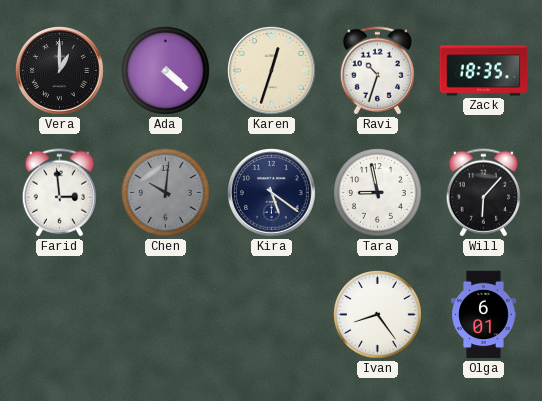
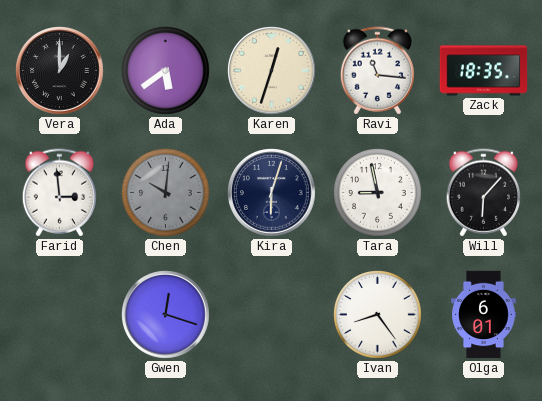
Ada: 4:22 -> 5:39
Ravi: 10:33 -> 11:16
Kira: 5:21 -> 6:03
Gwen: none -> 12:18
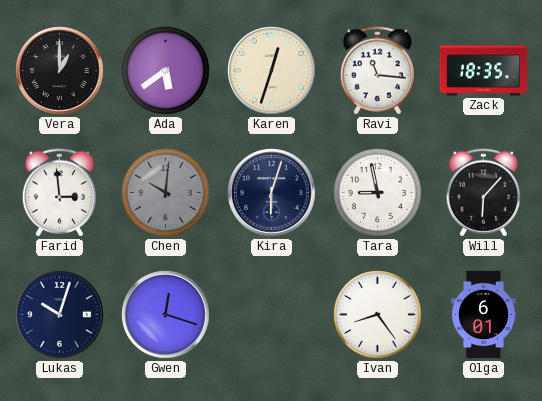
Lukas: none -> 10:03
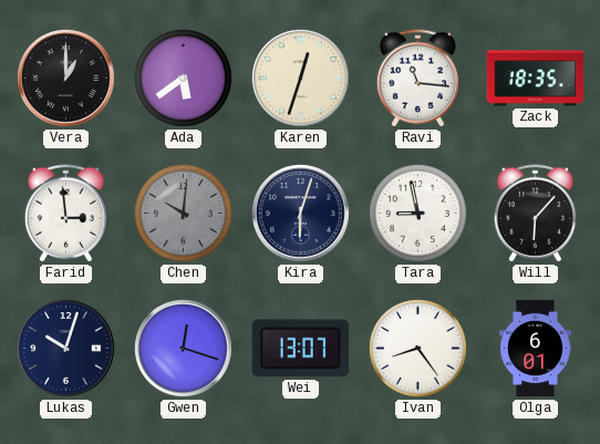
Wei: none -> 13:07
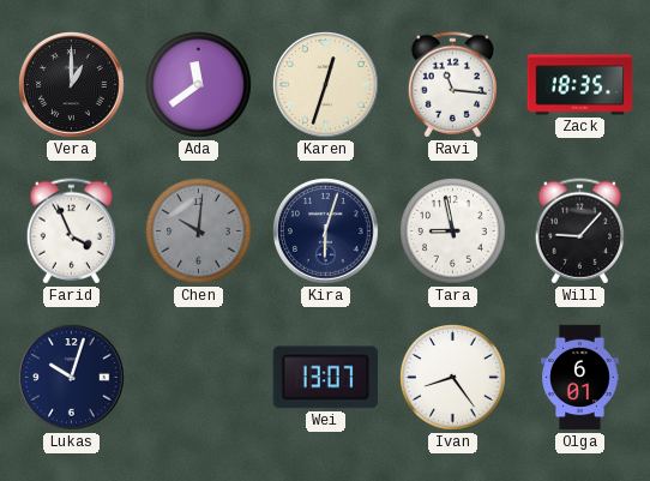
Ada: 5:39 -> 11:39
Farid: 2:59 -> 3:56
Will: 6:07 -> 9:07
Gwen: 12:18 -> none
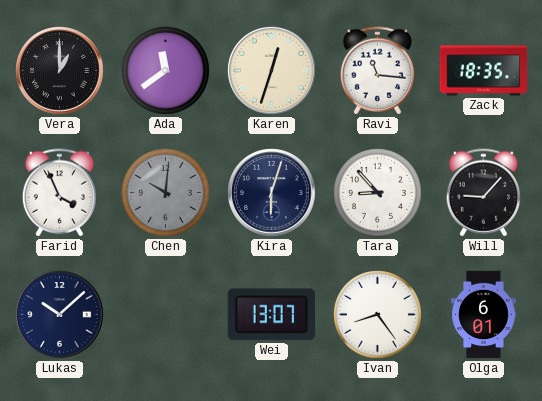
Tara: 8:58 -> 8:53
Lukas: 10:03 -> 10:08
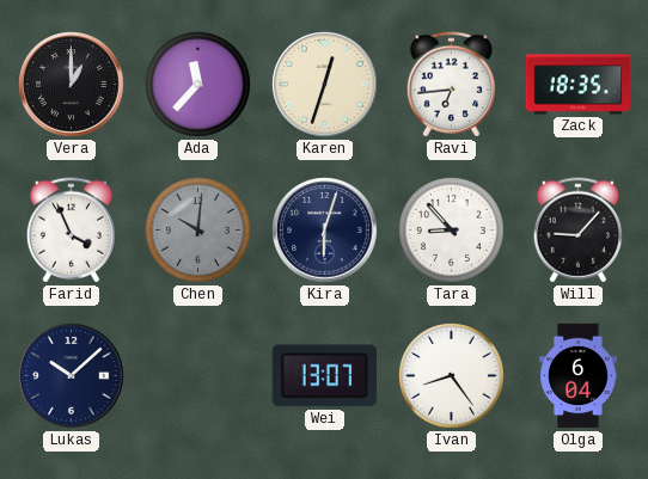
Ada: 11:39 -> 11:37
Ravi: 11:16 -> 6:44
Olga: 6:01 -> 6:04
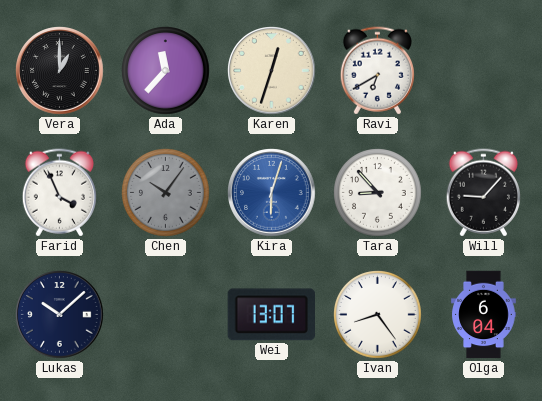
Ravi: 6:44 -> 6:40
Zack: 18:35 -> none
Chen: 10:01 -> 10:06
Kira dial: navy -> blue
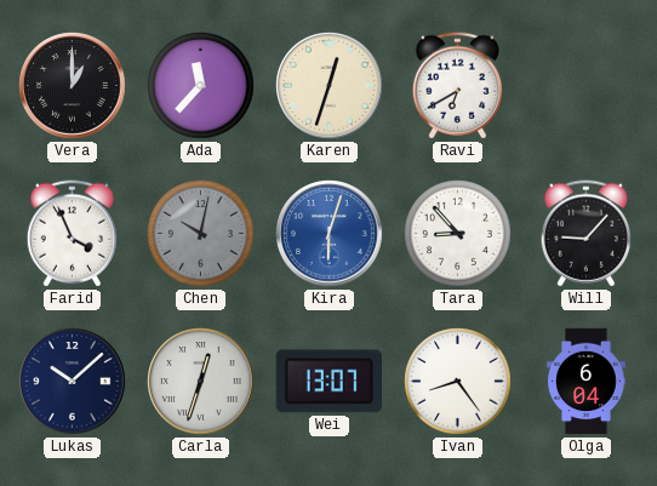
Chen: 10:06 -> 10:02
Carla: none -> 12:33
